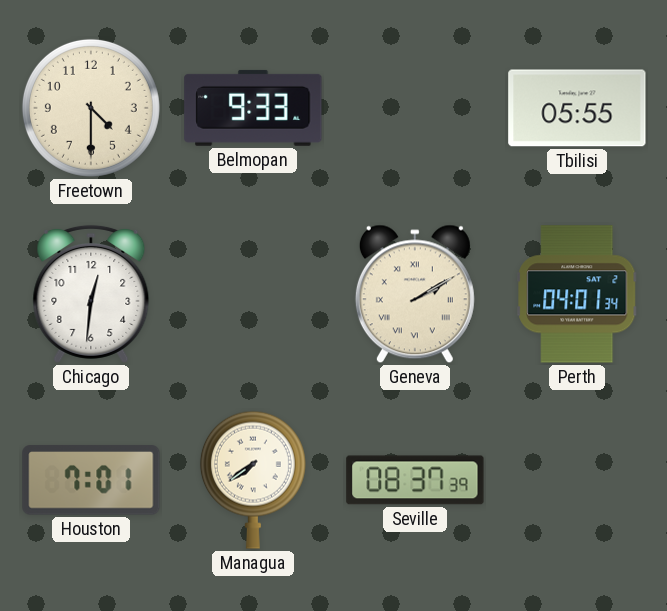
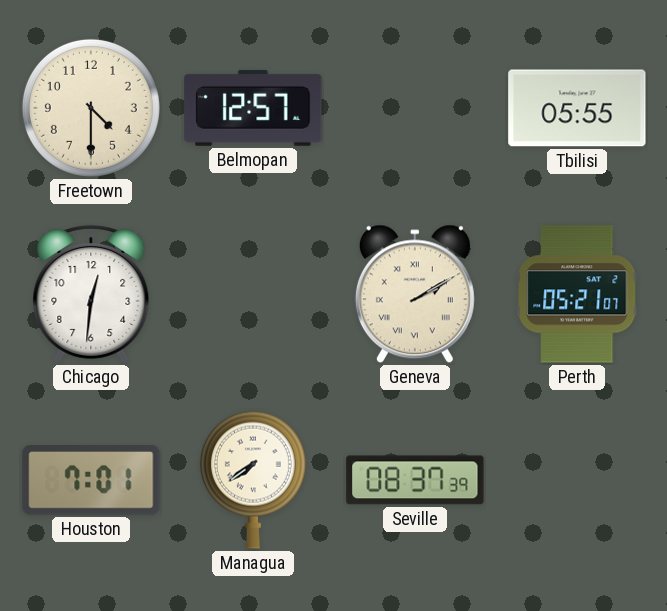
Belmopan: 9:33 -> 12:57
Perth: 04:01 -> 05:21
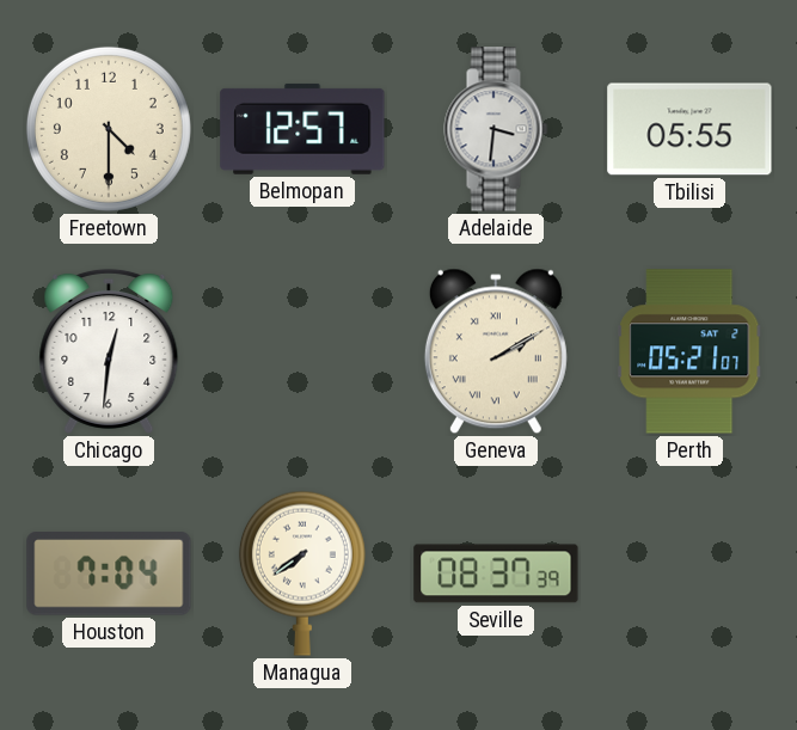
Adelaide: none -> 3:31
Houston: 7:01 -> 7:04
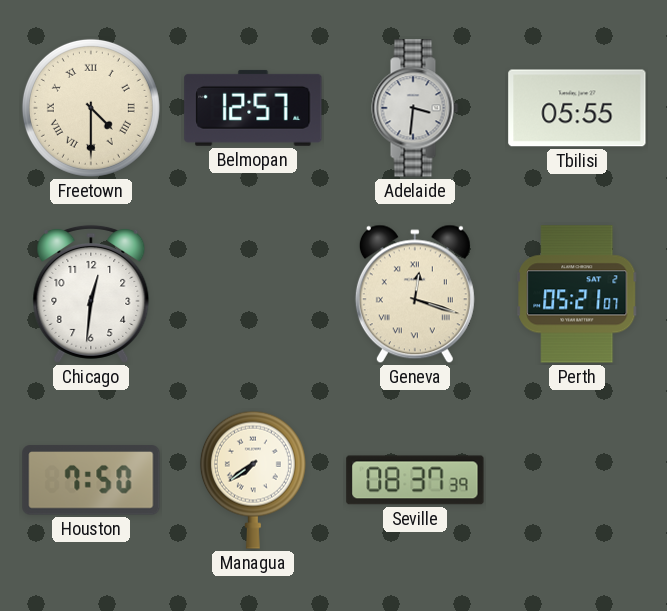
Freetown numerals: Arabic -> Roman
Geneva: 2:10 -> 12:18
Houston: 7:04 -> 7:50
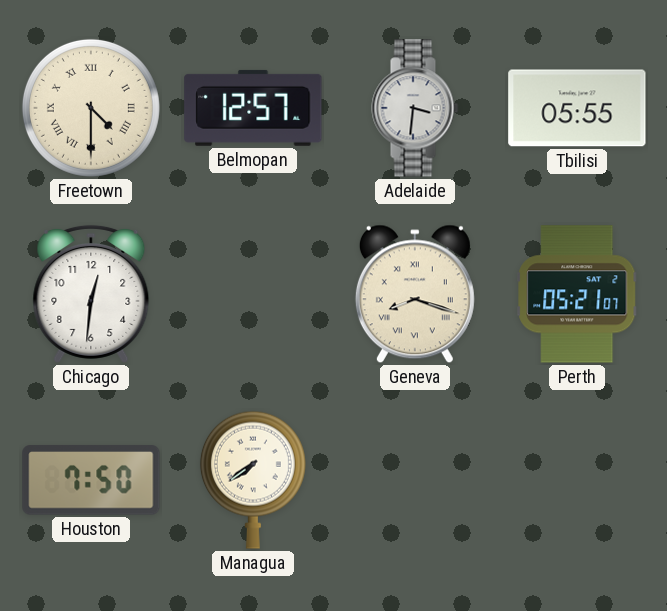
Geneva: 12:18 -> 8:18
Seville: 08:37 -> none
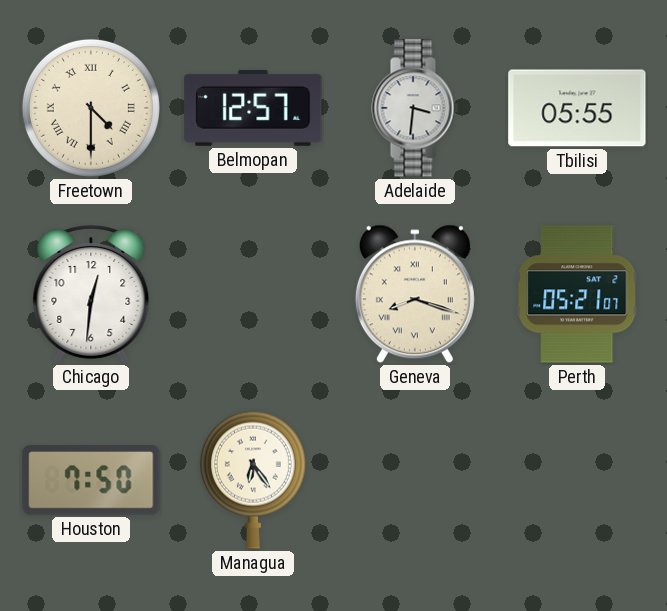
Managua: 7:39 -> 6:24
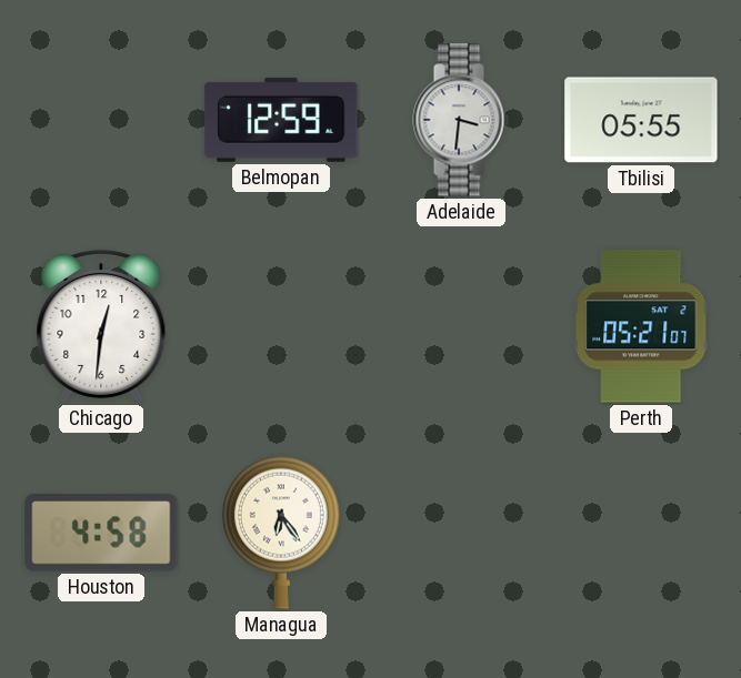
Freetown: 4:30 -> none
Belmopan: 12:57 -> 12:59
Geneva: 8:18 -> none
Houston: 7:50 -> 4:58
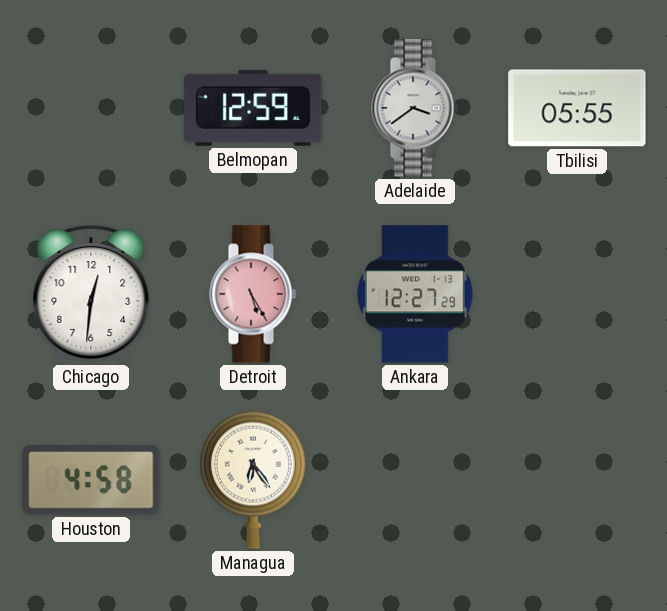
Adelaide: 3:31 -> 3:39
Detroit: none -> 5:25
Ankara: none -> 12:27
Perth: 05:21 -> none
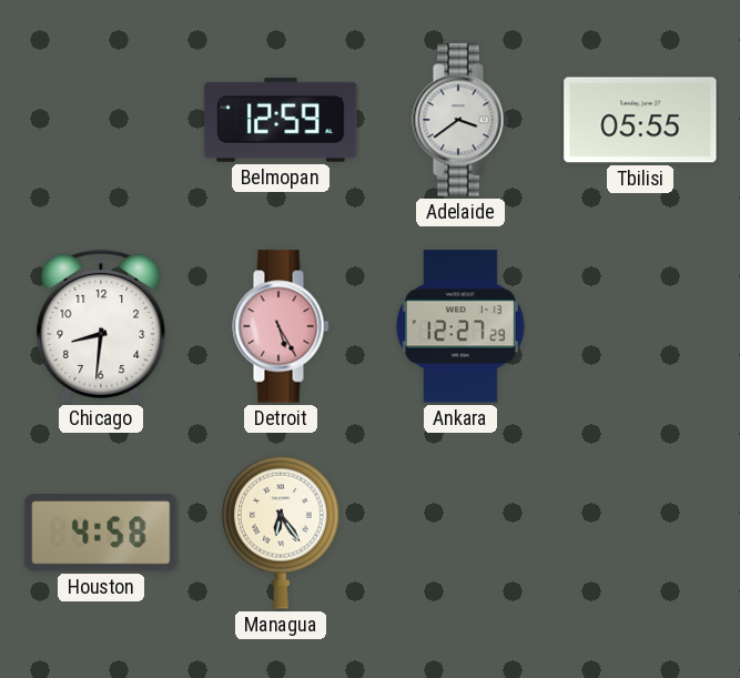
Chicago: 12:31 -> 8:31
